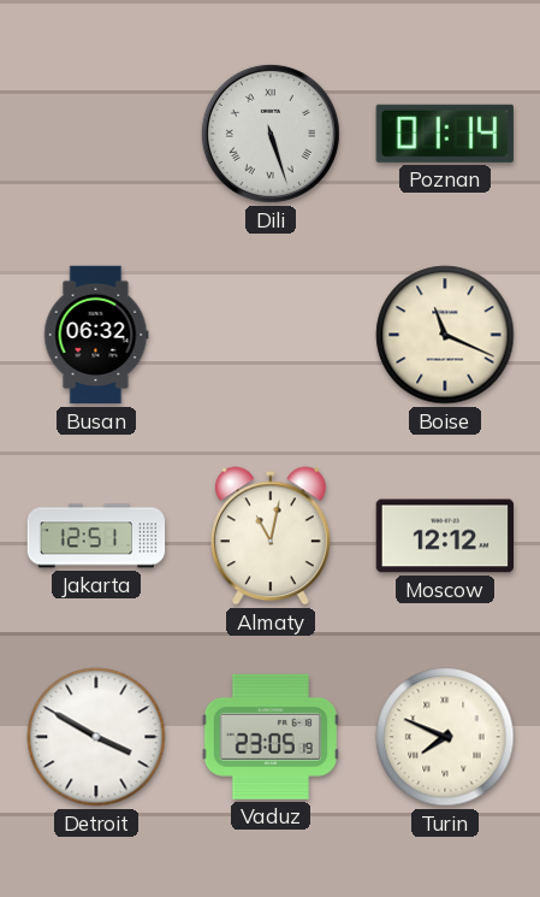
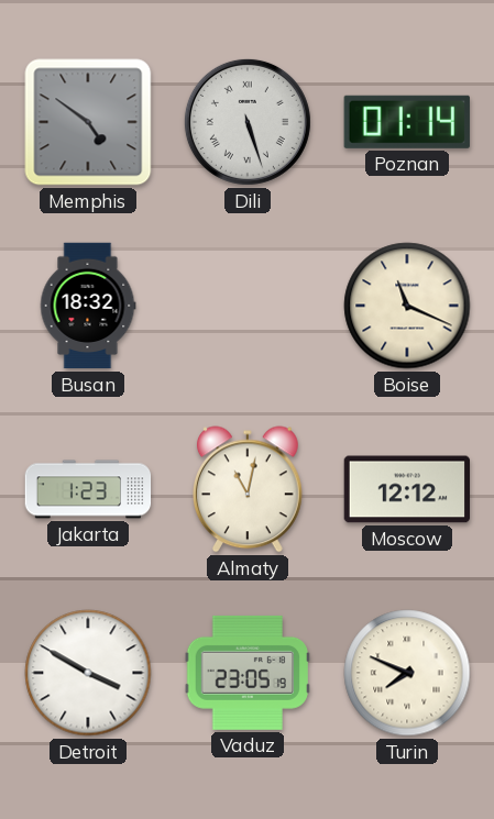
Memphis: none -> 4:51
Busan: 06:32 -> 18:32
Jakarta: 12:51 -> 1:23
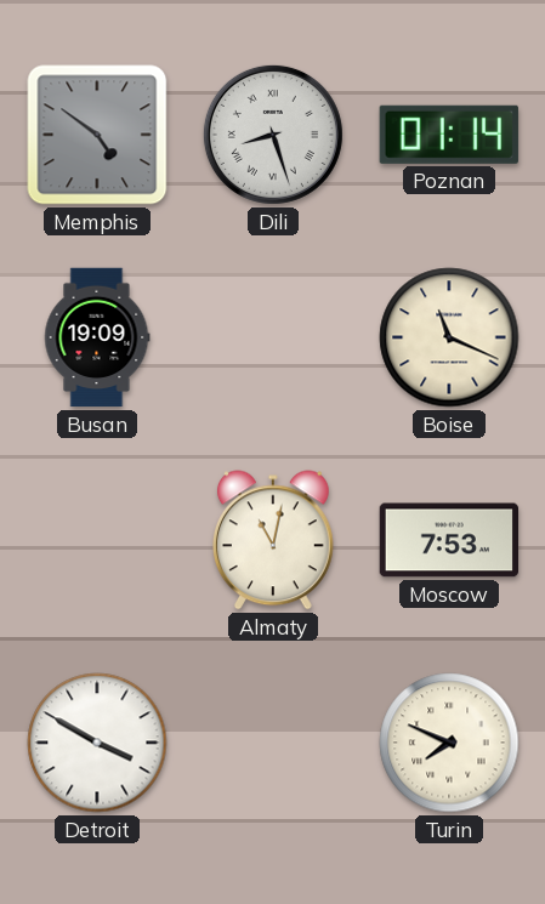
Dili: 5:27 -> 8:27
Busan: 18:32 -> 19:09
Jakarta: 1:23 -> none
Moscow: 12:12 -> 7:53
Vaduz: 23:05 -> none
